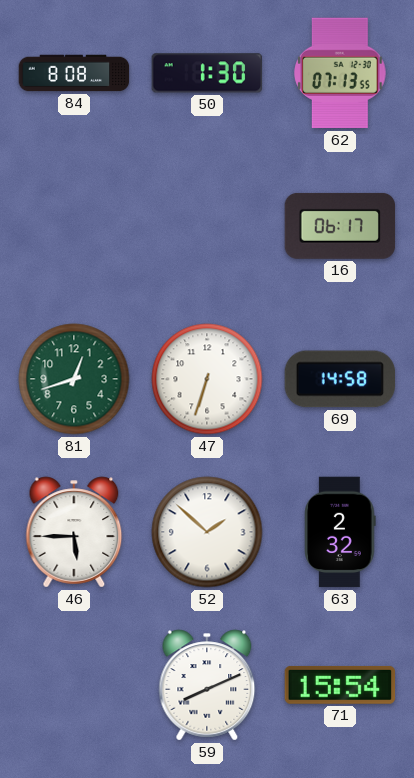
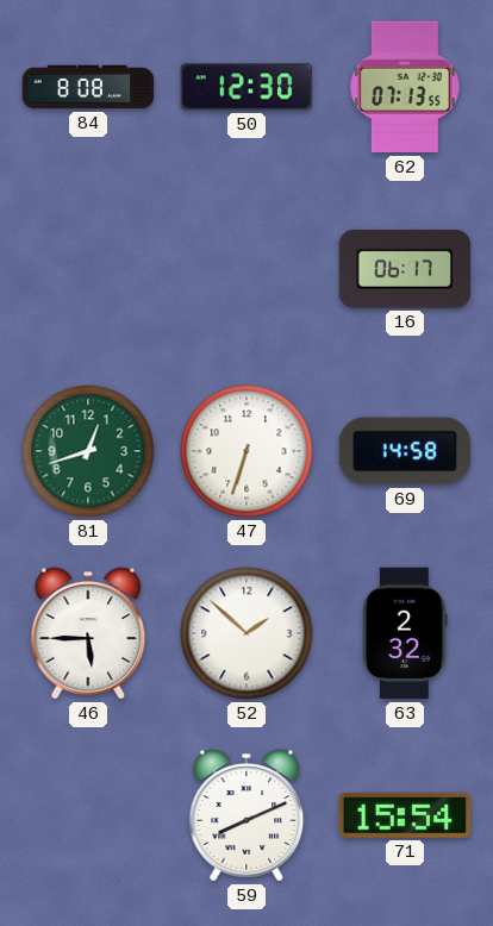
50: 1:30 -> 12:30
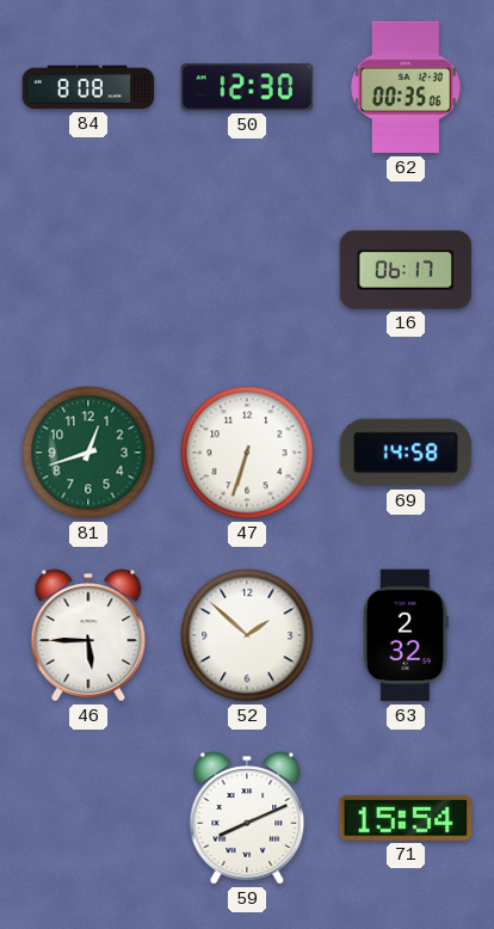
62: 07:13 -> 00:35
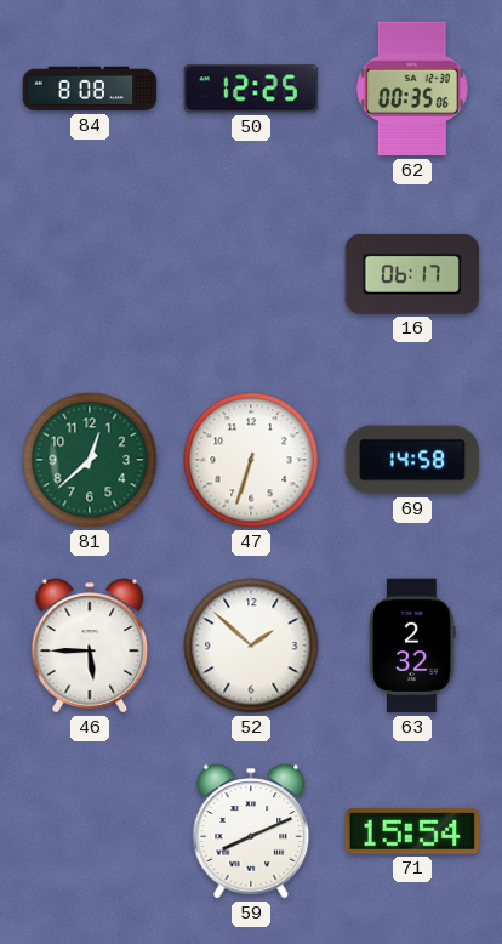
50: 12:30 -> 12:25
81: 12:42 -> 12:38
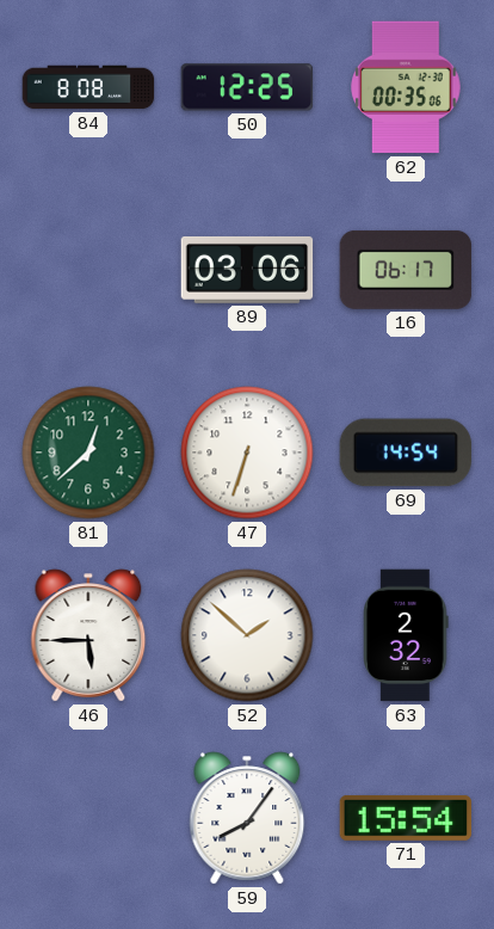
89: none -> 03:06
69: 14:58 -> 14:54
59: 8:11 -> 8:06
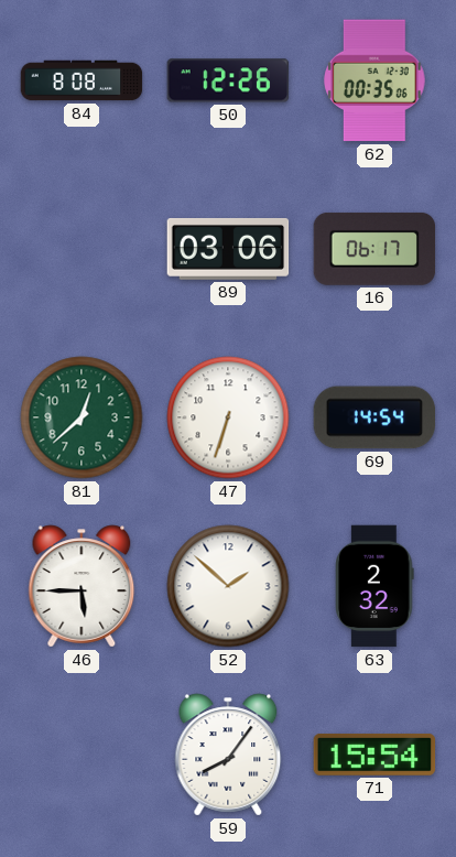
50: 12:25 -> 12:26
